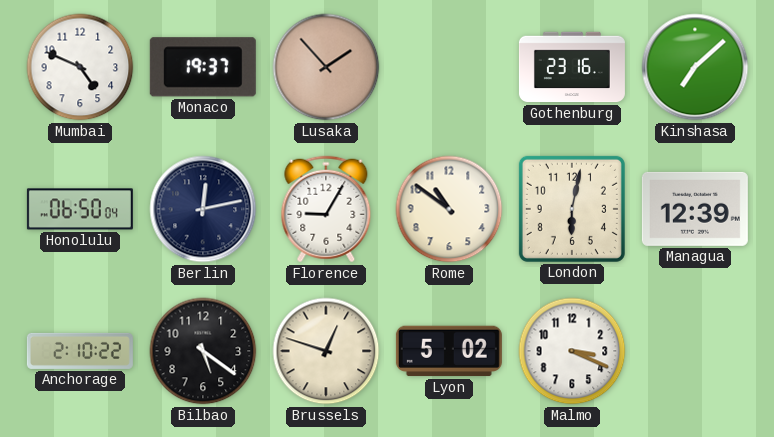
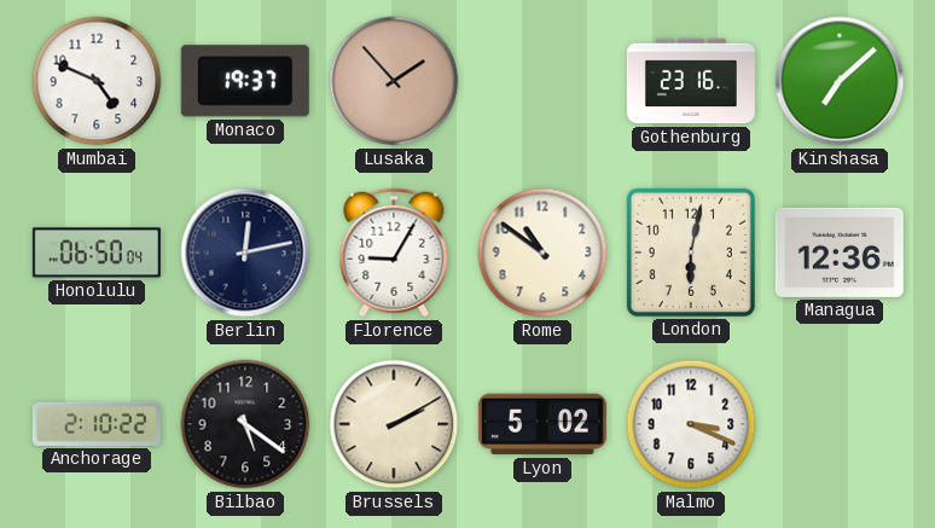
Managua: 12:39 -> 12:36
Brussels: 12:48 -> 2:10
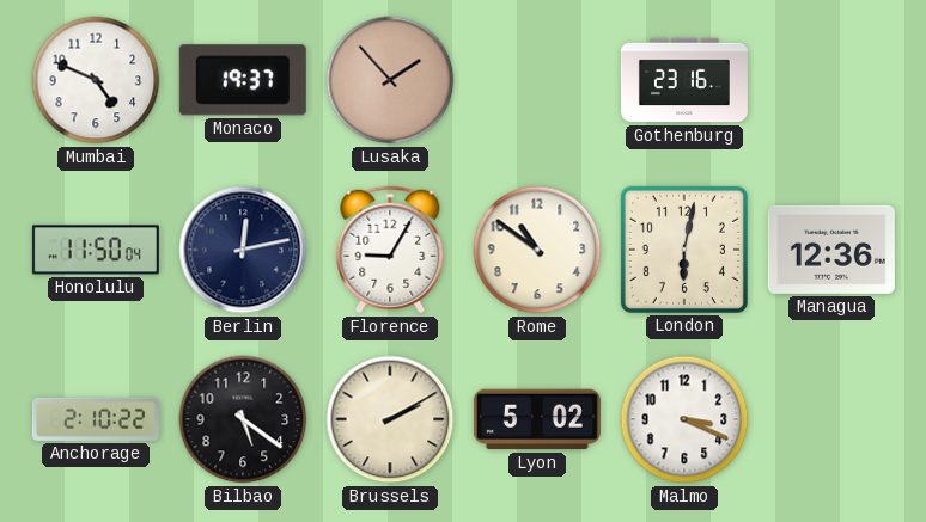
Kinshasa: 7:08 -> none
Honolulu: 06:50 -> 11:50
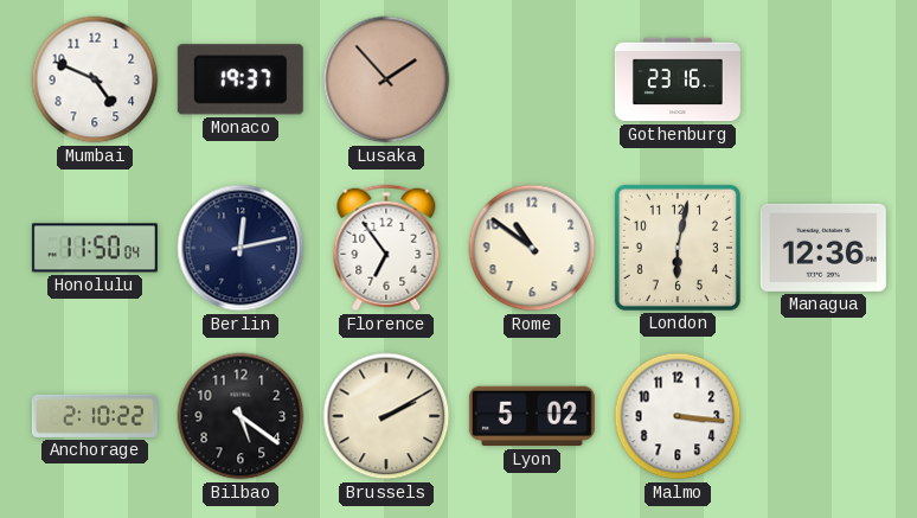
Florence: 9:05 -> 6:54
Malmo: 3:19 -> 3:16
